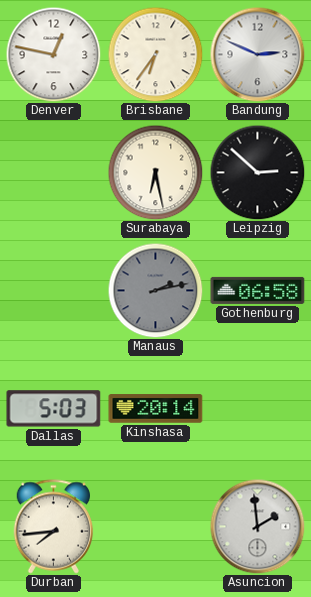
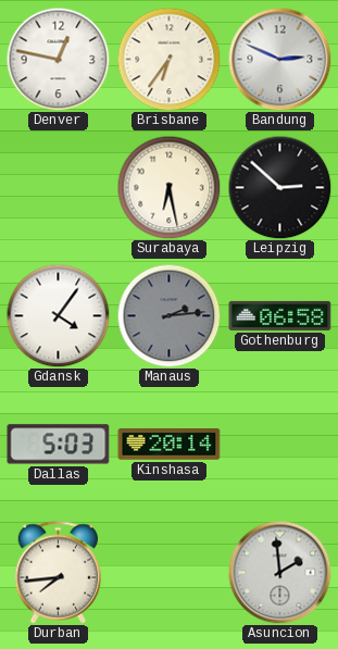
Gdansk: none -> 4:06
Manaus: 2:13 -> 2:14
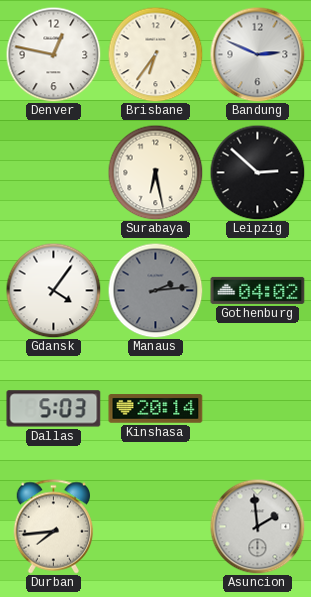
Gothenburg: 06:58 -> 04:02
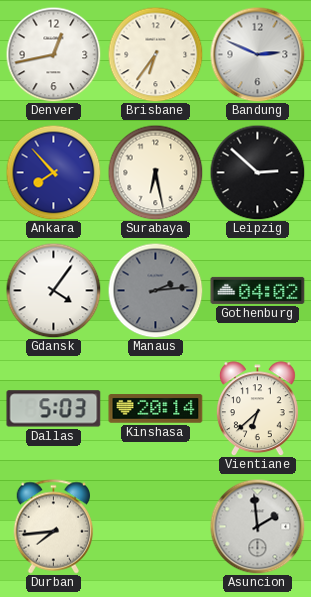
Denver: 12:47 -> 12:43
Ankara: none -> 7:53
Vientiane: none -> 6:38
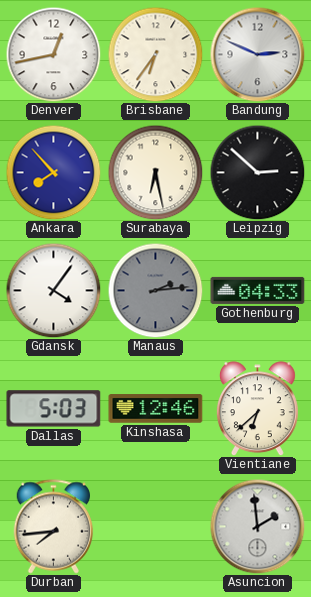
Gothenburg: 04:02 -> 04:33
Kinshasa: 20:14 -> 12:46
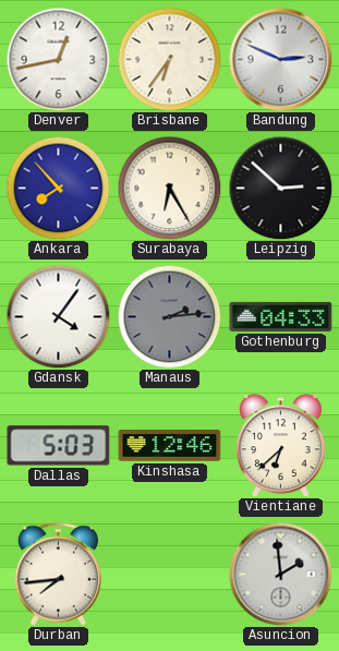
Surabaya: 6:28 -> 6:25
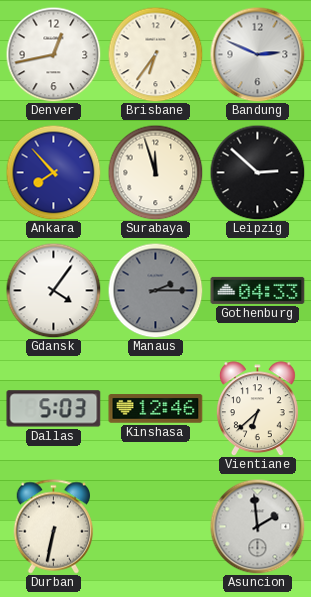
Surabaya: 6:25 -> 11:57
Manaus: 2:14 -> 2:15
Durban: 7:44 -> 6:32
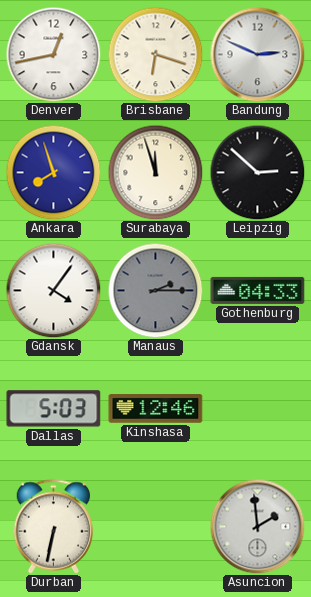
Brisbane: 6:36 -> 6:18
Ankara: 7:53 -> 7:57
Vientiane: 6:38 -> none
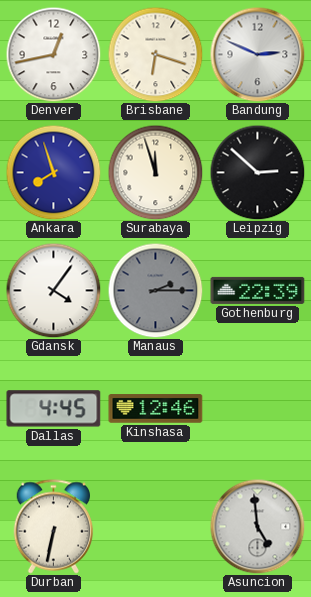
Gothenburg: 04:33 -> 22:39
Dallas: 5:03 -> 4:45
Asuncion: 1:59 -> 4:59
